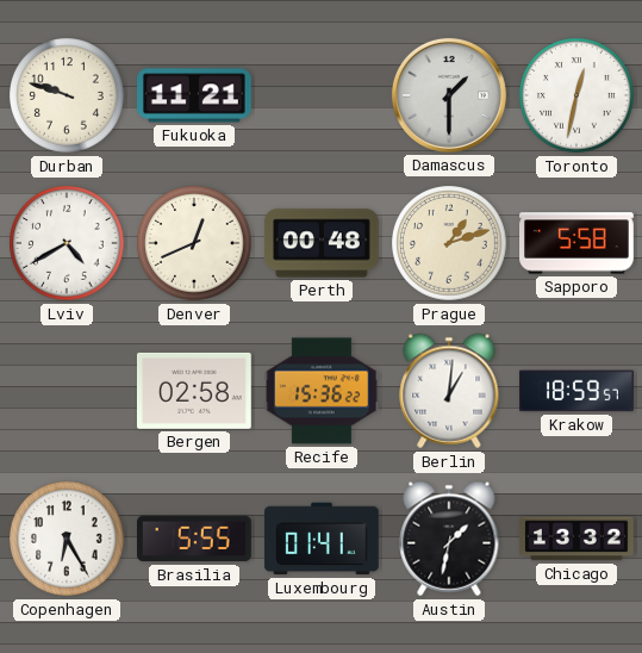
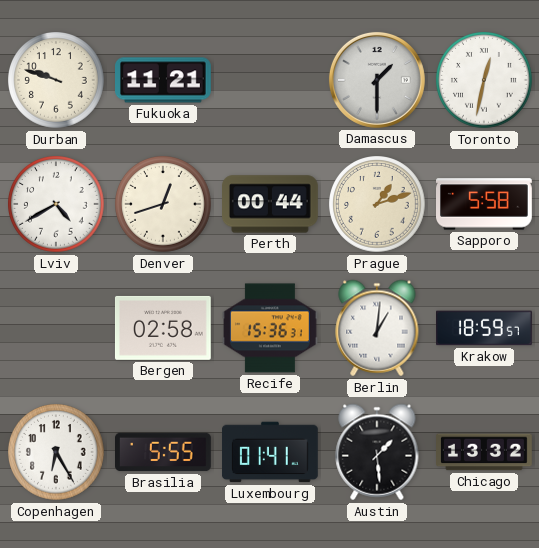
Denver: 12:41 -> 12:42
Perth: 00:48 -> 00:44
Recife: 15:36:22 -> 15:36:31
Austin: 1:32 -> 1:29
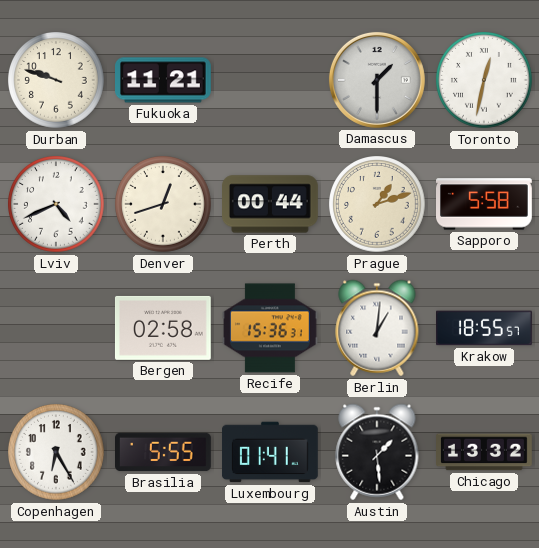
Lviv: 4:40 -> 4:41
Krakow: 18:59 -> 18:55
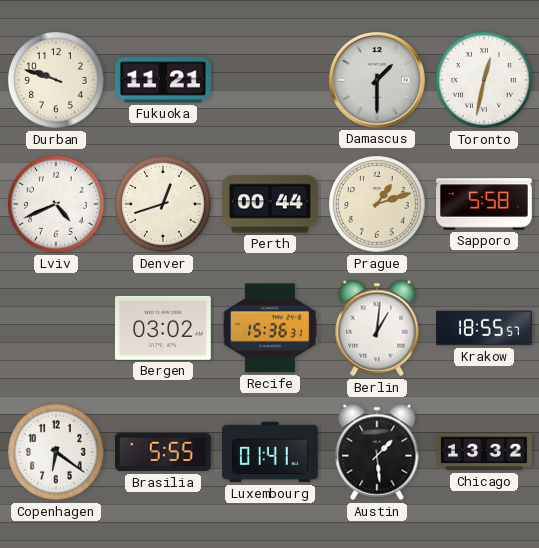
Bergen: 02:58 -> 03:02
Copenhagen: 6:25 -> 6:21
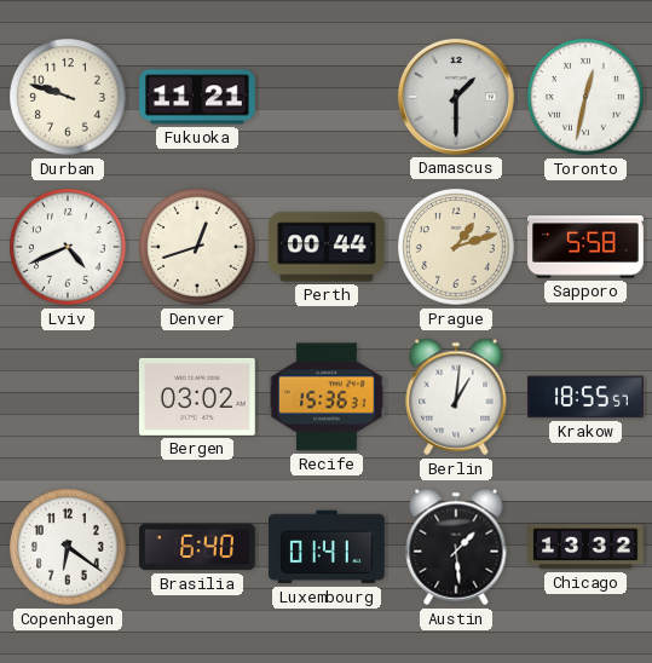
Brasilia: 5:55 -> 6:40
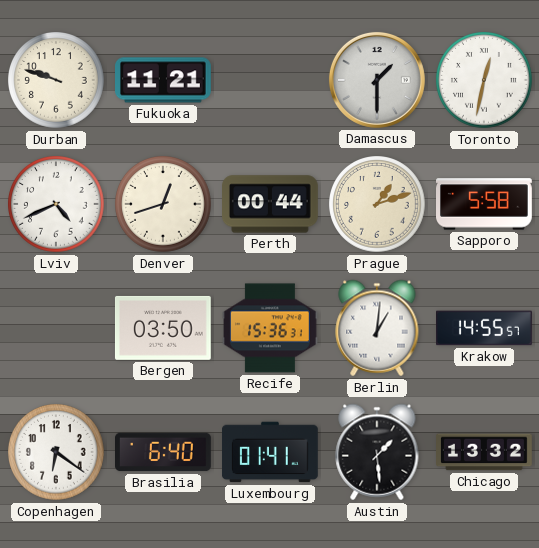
Bergen: 03:02 -> 03:50
Krakow: 18:55 -> 14:55
